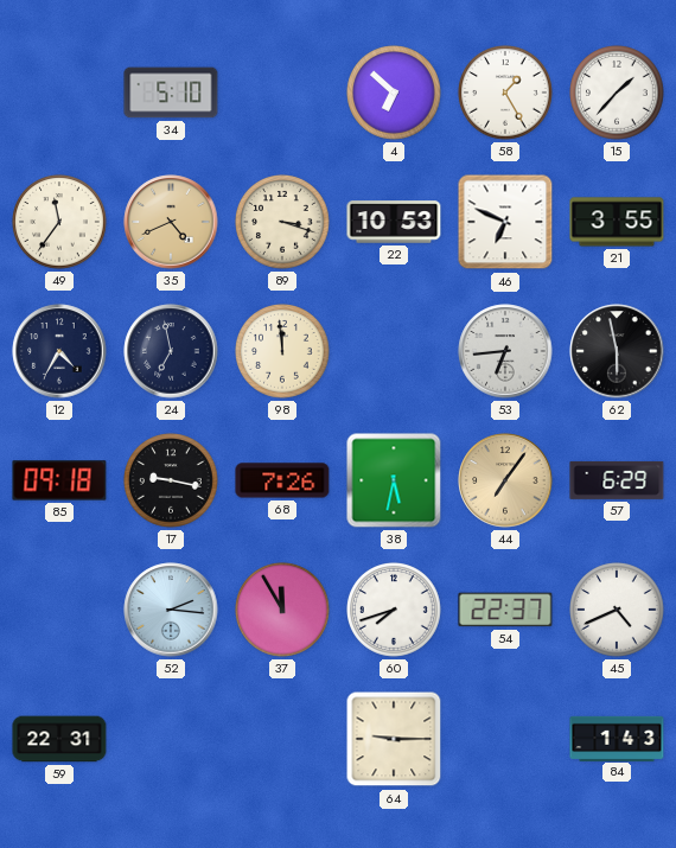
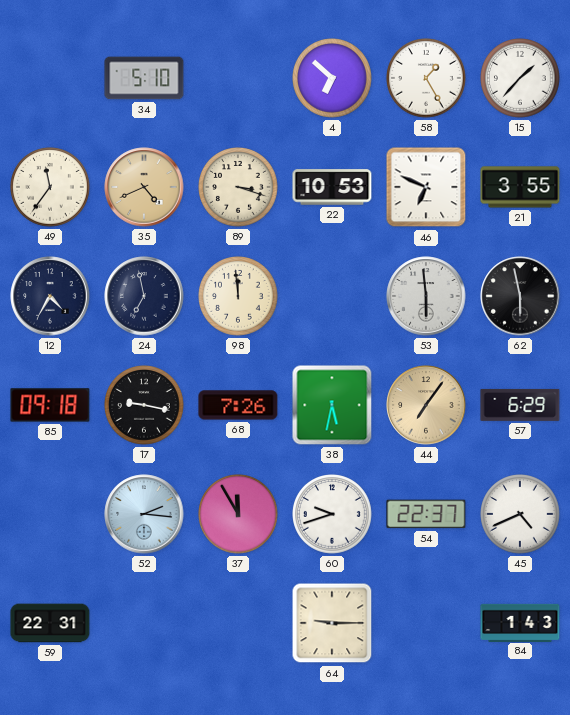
53: 6:44 -> 5:59
60: 7:42 -> 9:42
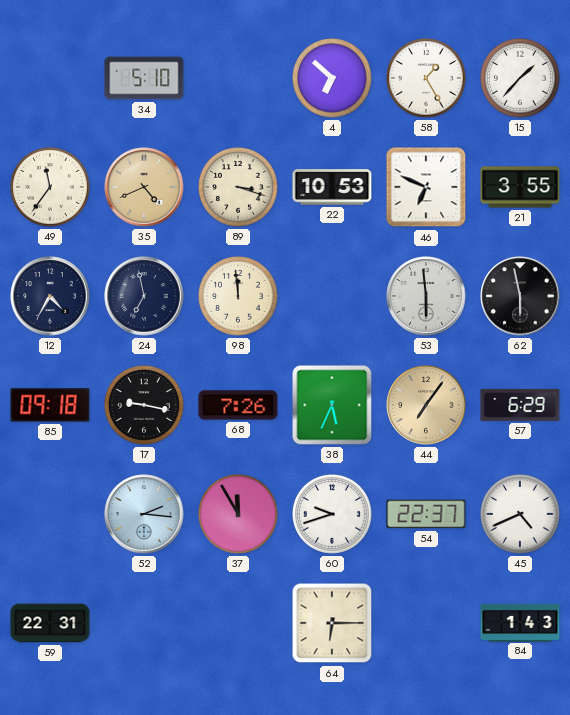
38: 5:32 -> 5:34
64: 9:15 -> 6:15
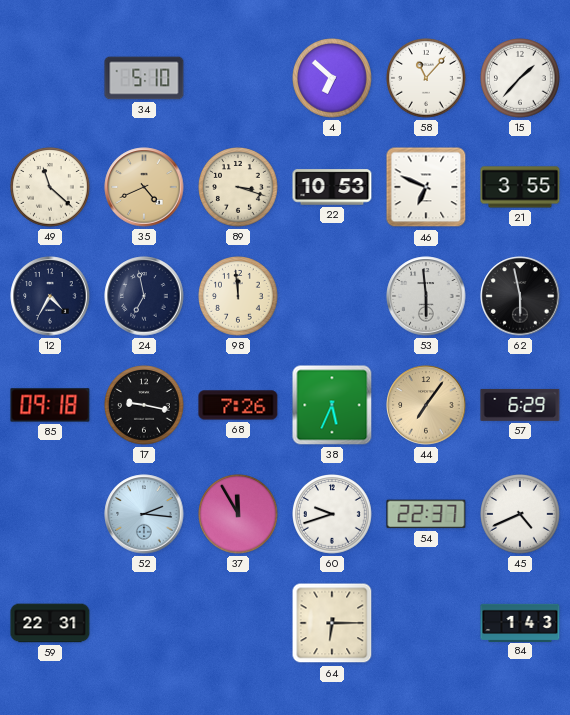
58: 1:25 -> 11:07
49: 11:36 -> 11:22
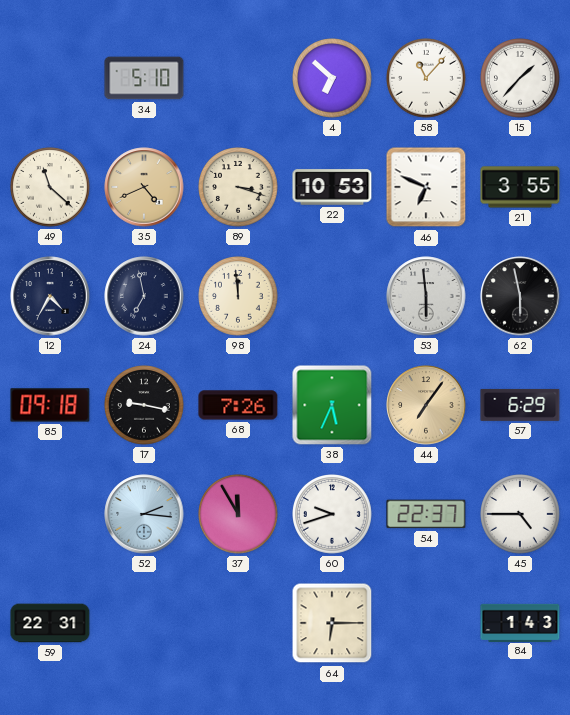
45: 4:41 -> 4:45
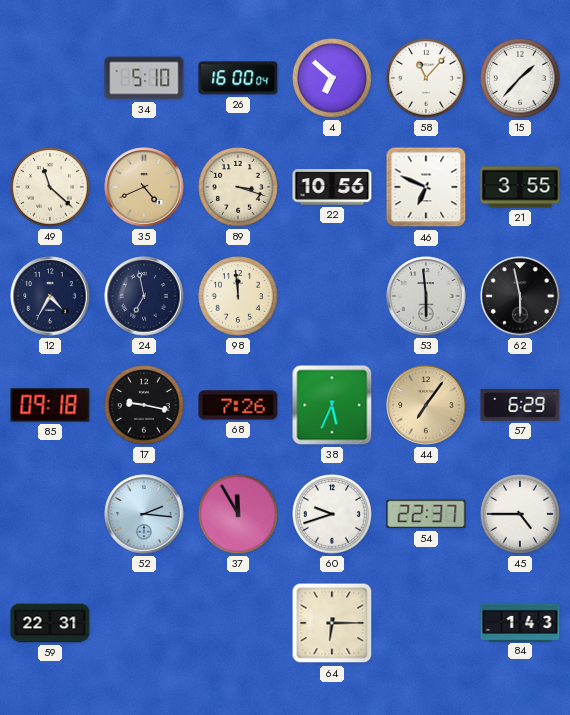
26: none -> 16:00
22: 10:53 -> 10:56
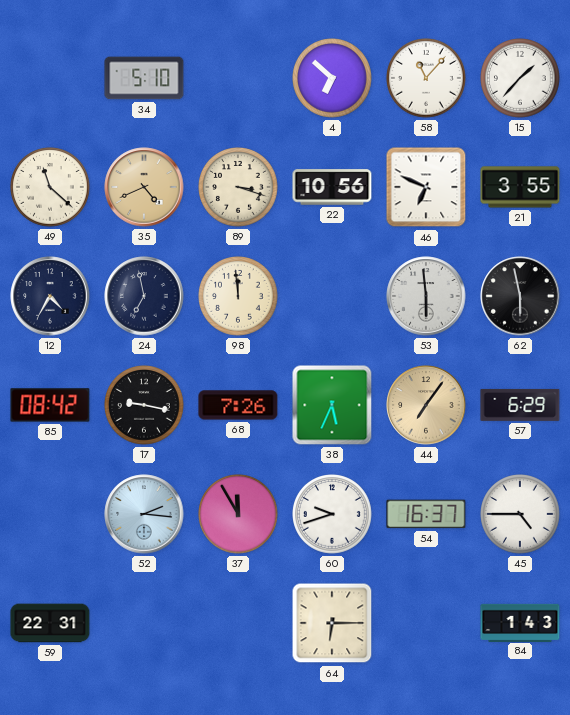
26: 16:00 -> none
85: 09:18 -> 08:42
54: 22:37 -> 16:37
